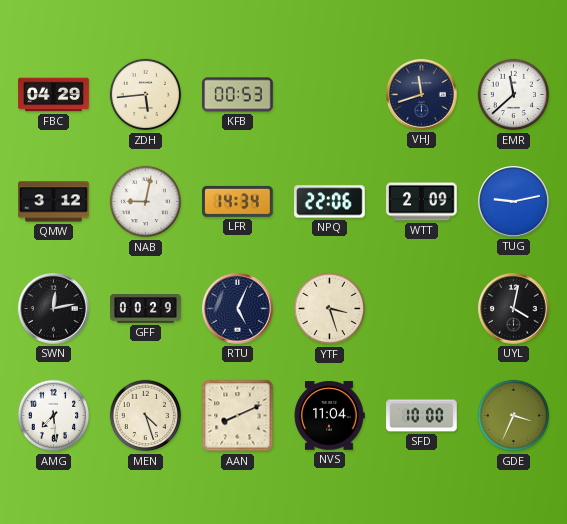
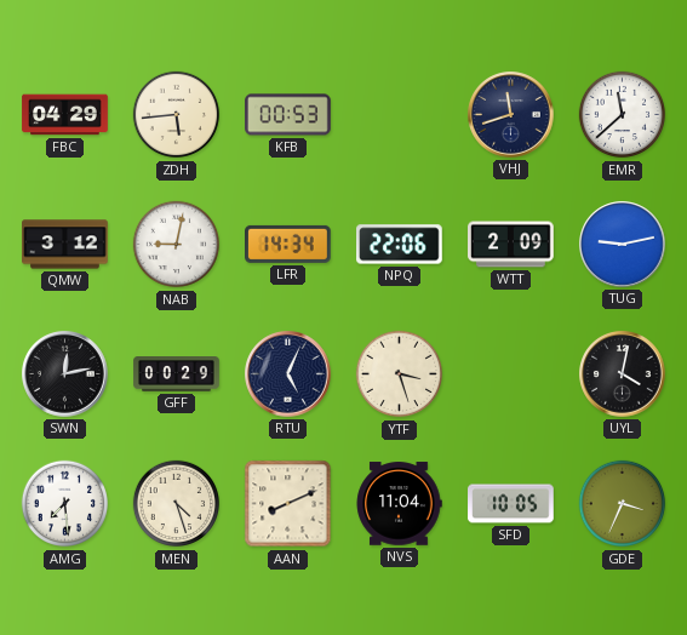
SFD: 10:00 -> 10:05
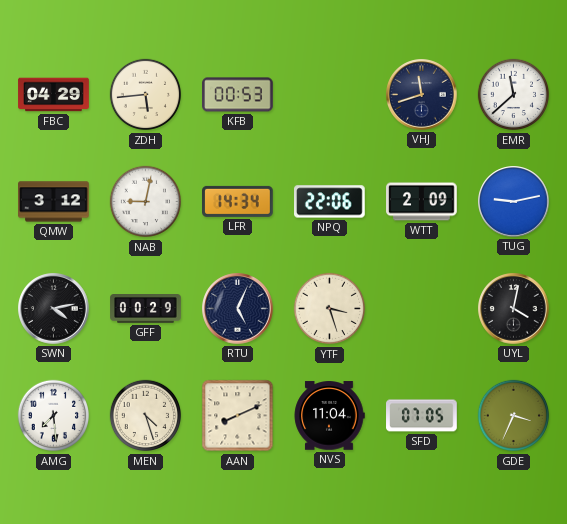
SWN: 12:13 -> 4:13
SFD: 10:05 -> 07:05
